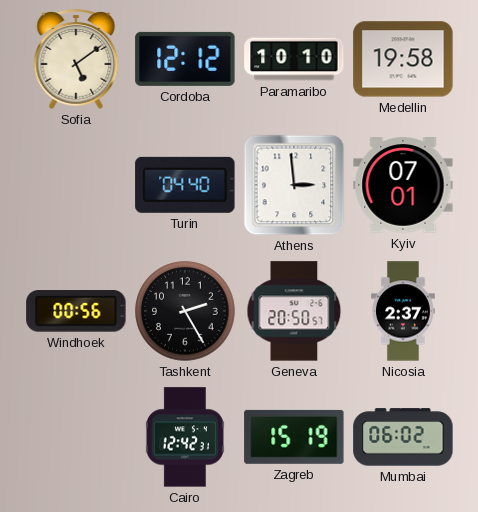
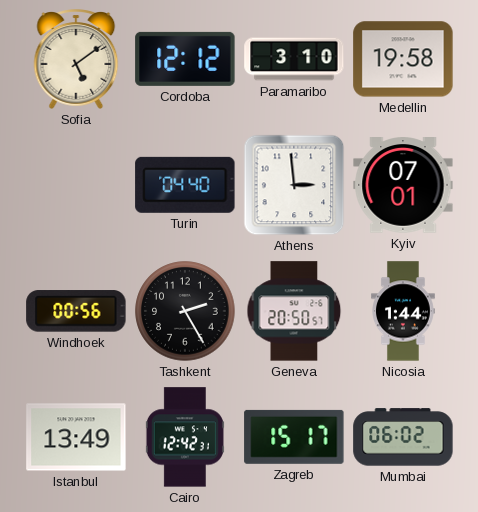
Paramaribo: 10:10 -> 3:10
Nicosia: 2:37 -> 1:44
Istanbul: none -> 13:49
Zagreb: 15:19 -> 15:17
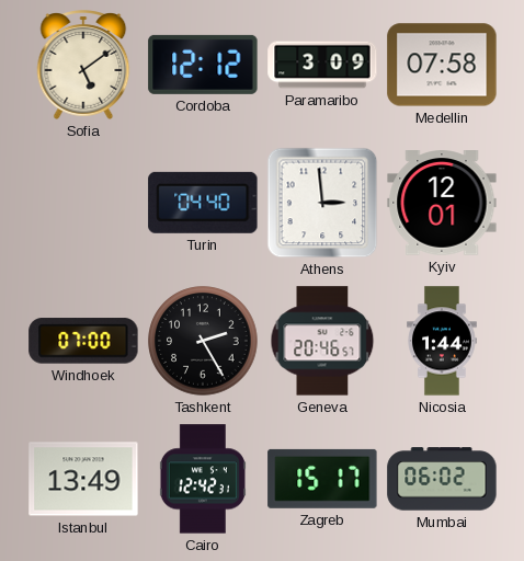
Paramaribo: 3:10 -> 3:09
Medellin: 19:58 -> 07:58
Kyiv: 07:01 -> 12:01
Windhoek: 00:56 -> 07:00
Geneva: 20:50 -> 20:46
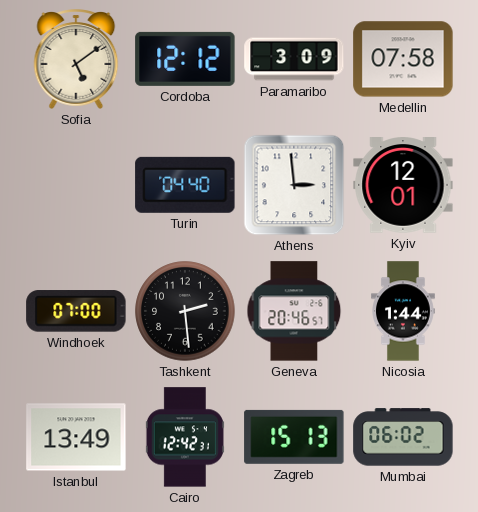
Tashkent: 2:25 -> 2:29
Zagreb: 15:17 -> 15:13
